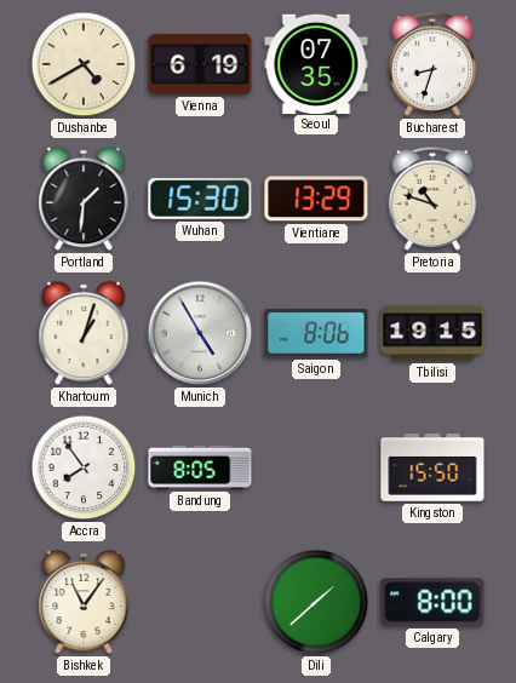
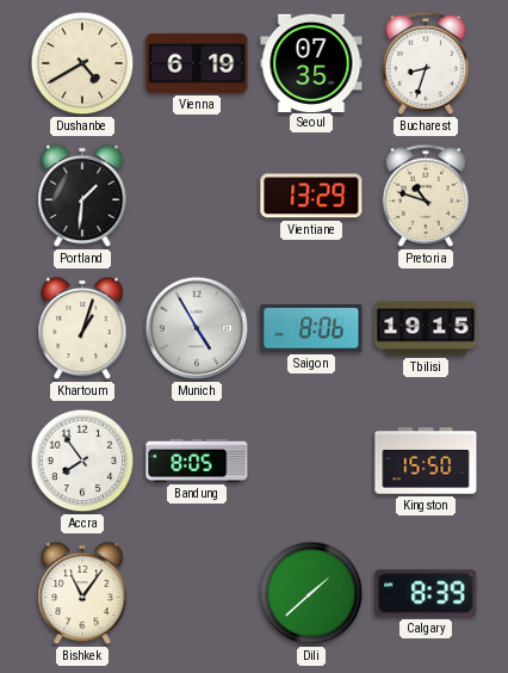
Wuhan: 15:30 -> none
Calgary: 8:00 -> 8:39
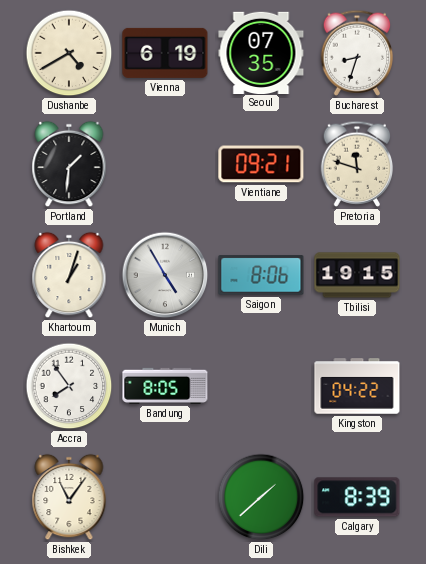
Vientiane: 13:29 -> 09:21
Pretoria: 10:48 -> 11:48
Kingston: 15:50 -> 04:22
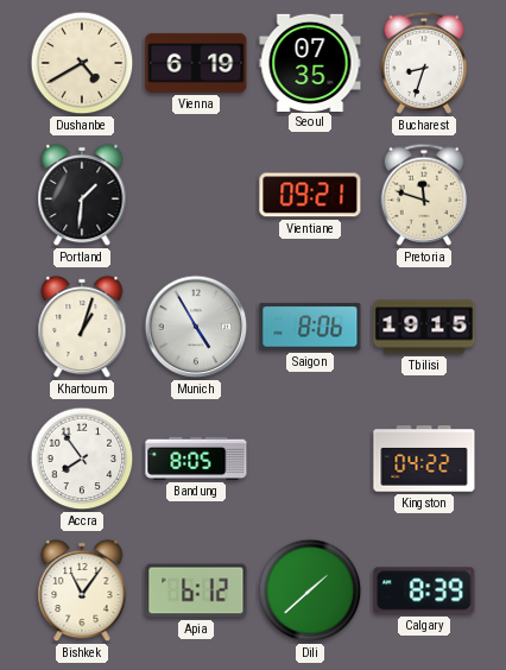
Apia: none -> 6:12
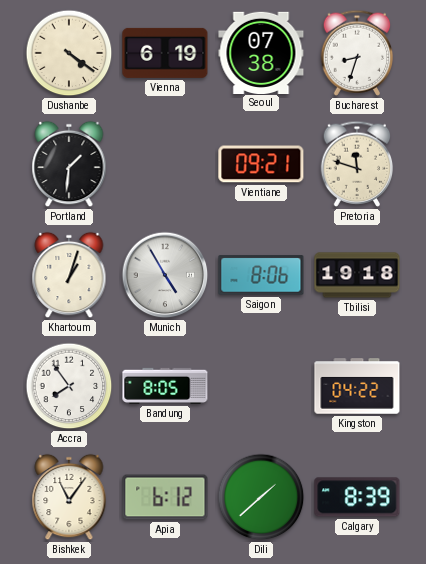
Dushanbe: 4:40 -> 4:21
Seoul: 07:35 -> 07:38
Tbilisi: 19:15 -> 19:18
